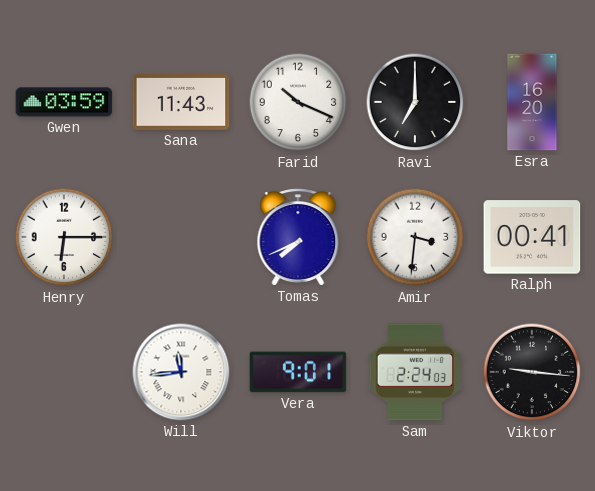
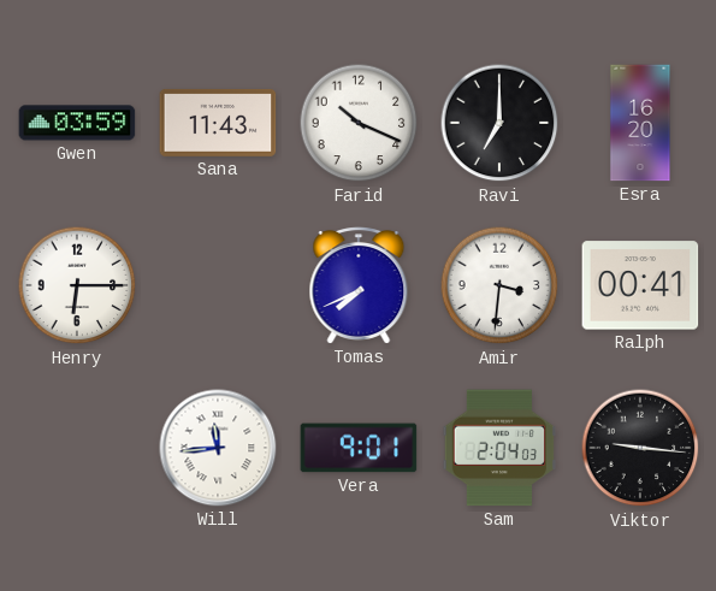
Sam: 2:24 -> 2:04
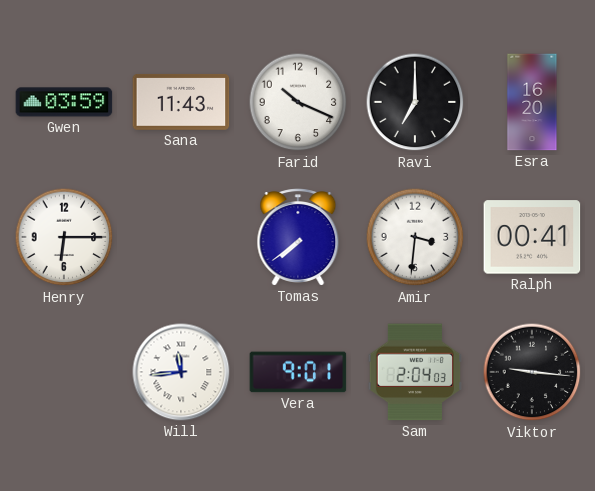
Tomas: 7:41 -> 7:39
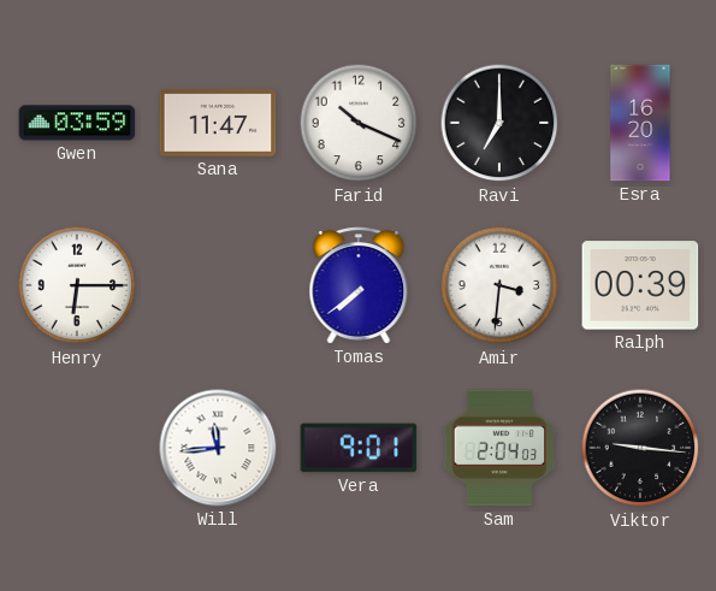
Sana: 11:43 -> 11:47
Ralph: 00:41 -> 00:39
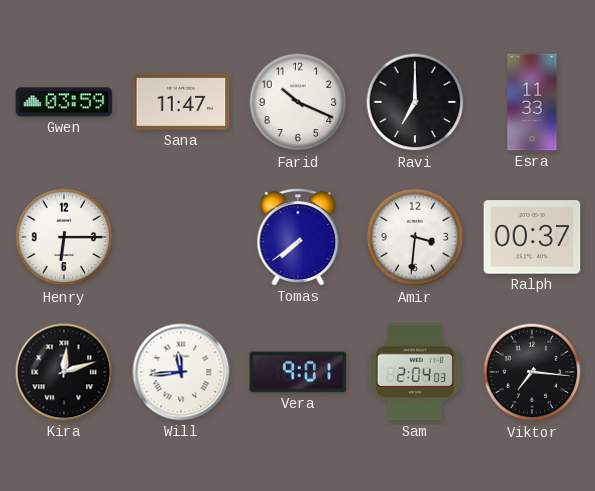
Esra: 16:20 -> 11:33
Ralph: 00:39 -> 00:37
Kira: none -> 12:12
Viktor: 9:16 -> 7:16
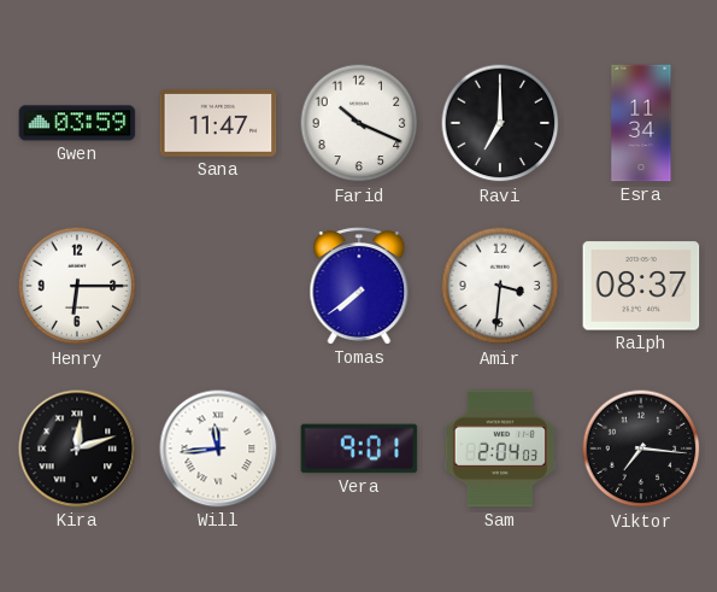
Esra: 11:33 -> 11:34
Ralph: 00:37 -> 08:37
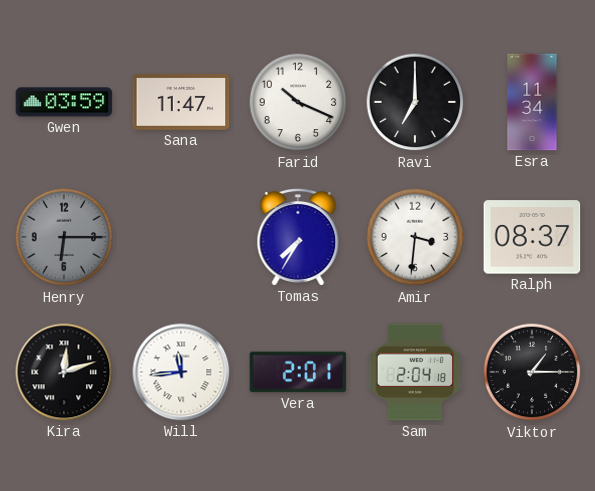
Henry dial: white -> grey
Tomas: 7:39 -> 7:35
Vera: 9:01 -> 2:01
Sam: 2:04:03 -> 2:04:18
Viktor: 7:16 -> 1:15
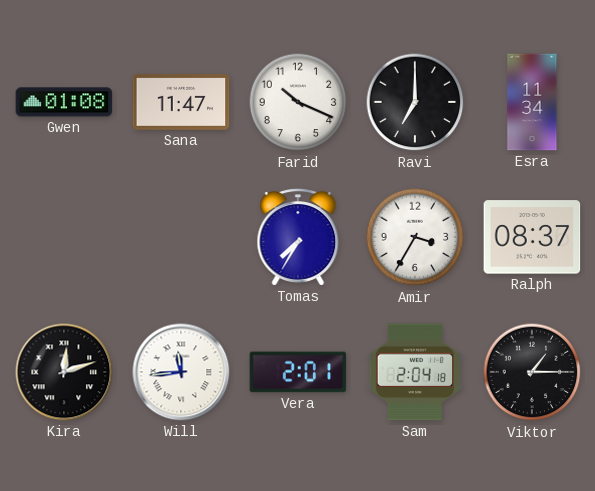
Gwen: 03:59 -> 01:08
Henry: 6:15 -> none
Amir: 3:31 -> 3:35
